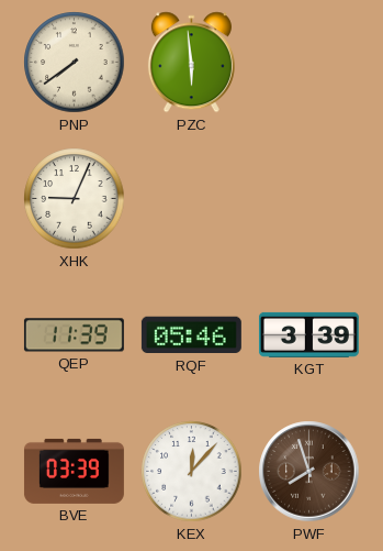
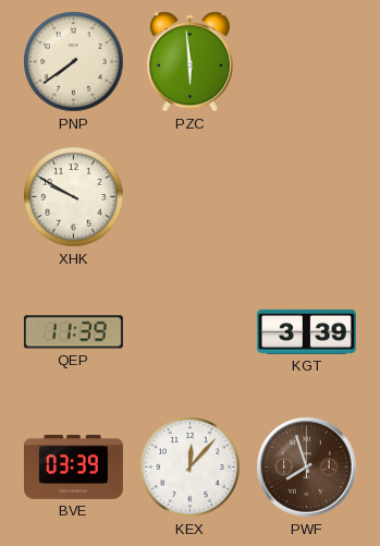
XHK: 9:04 -> 9:50
RQF: 05:46 -> none
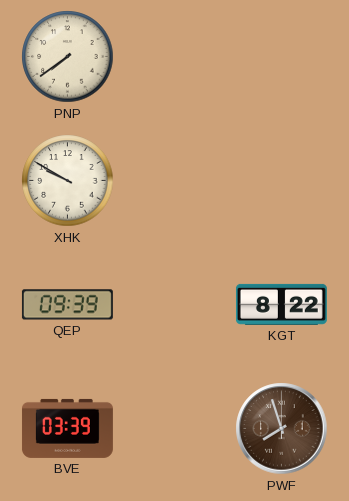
PZC: 5:59 -> none
QEP: 11:39 -> 09:39
KGT: 3:39 -> 8:22
KEX: 12:07 -> none
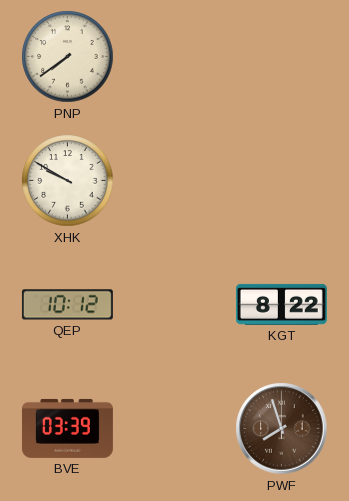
QEP: 09:39 -> 10:12
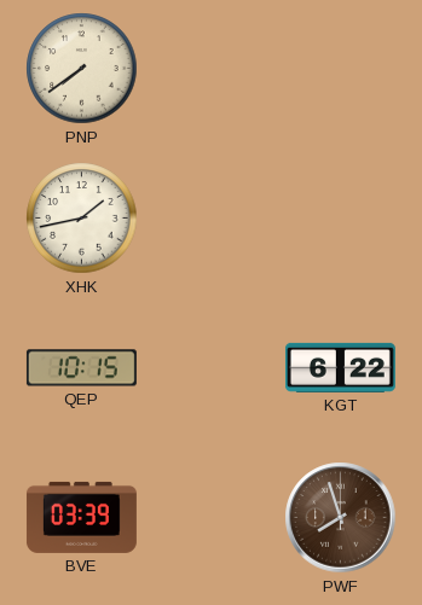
XHK: 9:50 -> 1:43
QEP: 10:12 -> 10:15
KGT: 8:22 -> 6:22
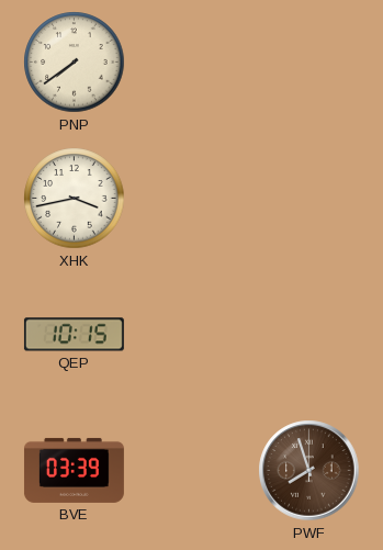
XHK: 1:43 -> 3:43
KGT: 6:22 -> none
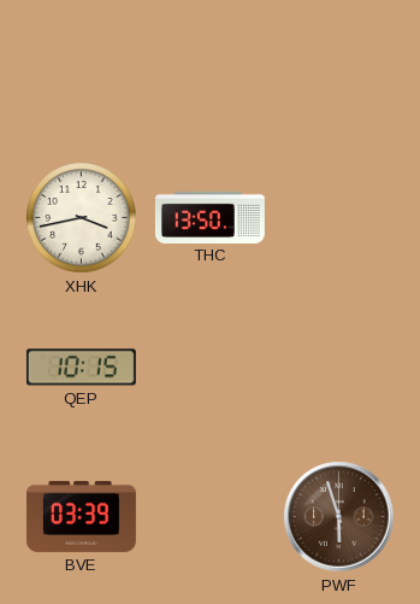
PNP: 7:39 -> none
THC: none -> 13:50
PWF: 7:57 -> 5:57
